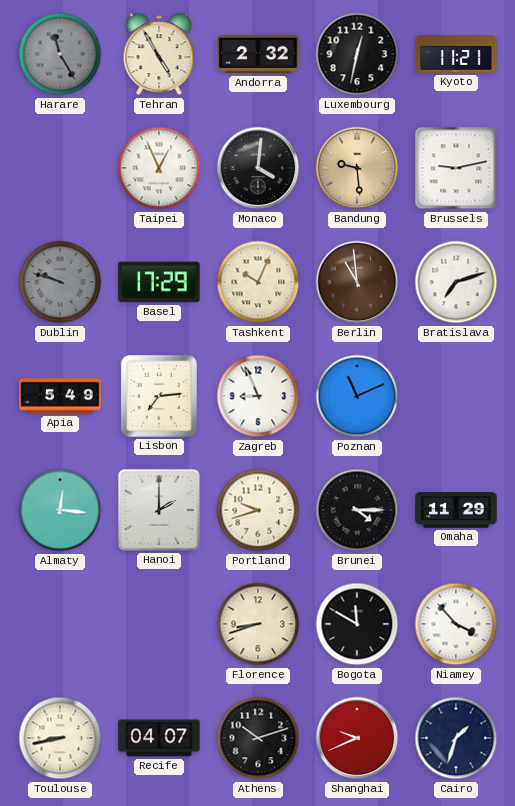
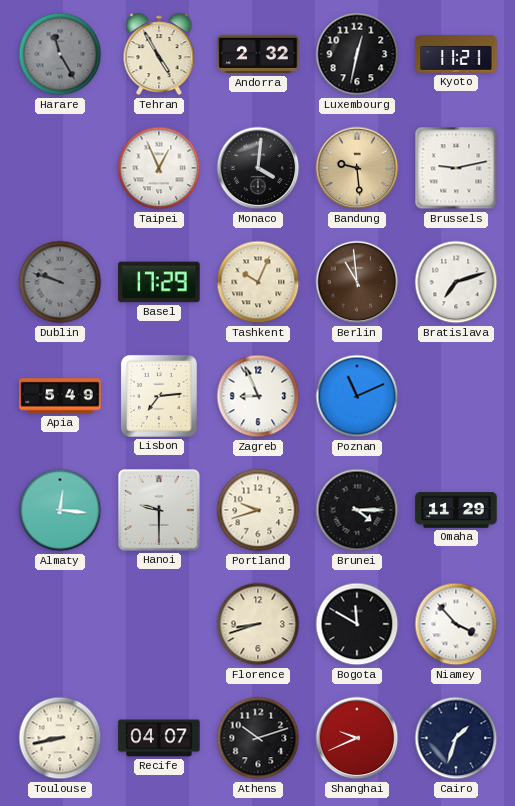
Hanoi: 2:00 -> 9:30
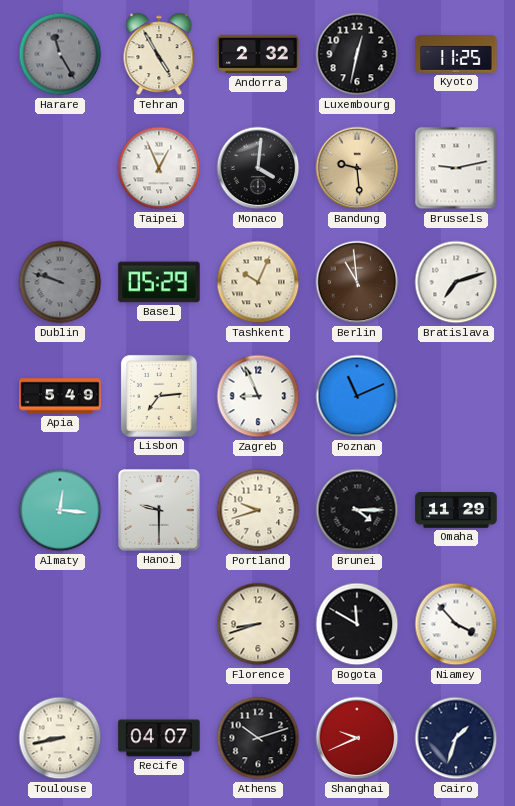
Kyoto: 11:21 -> 11:25
Basel: 17:29 -> 05:29
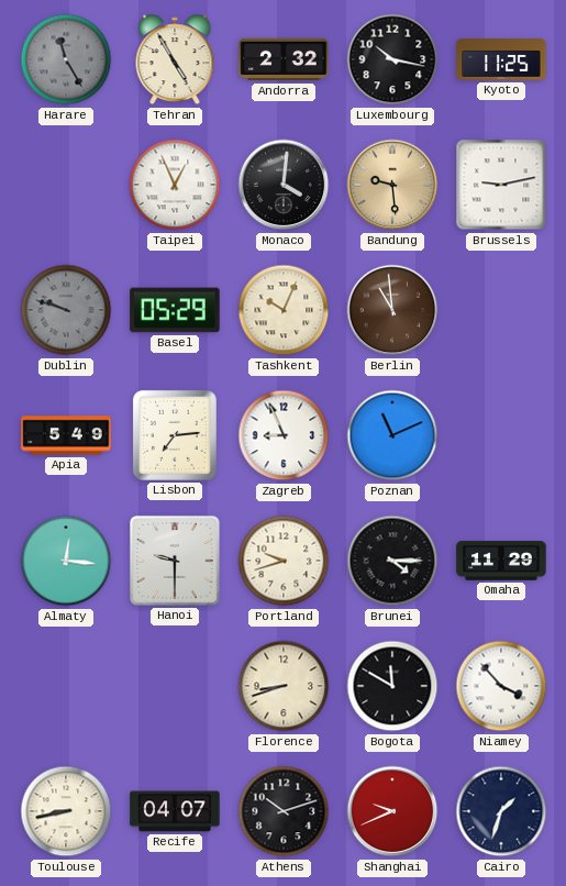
Luxembourg: 12:32 -> 10:17
Bratislava: 7:12 -> none
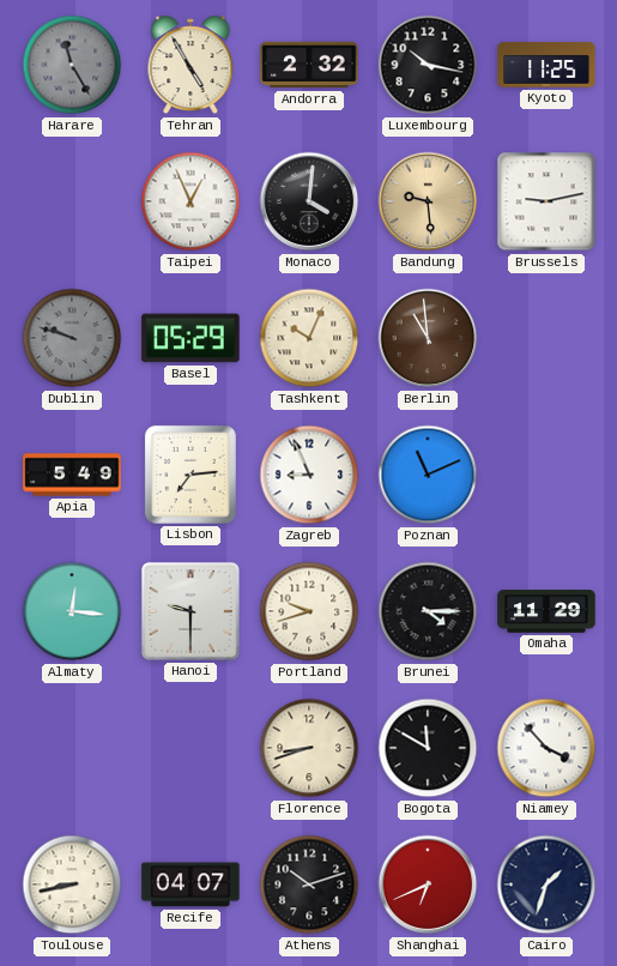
Shanghai: 9:41 -> 6:41
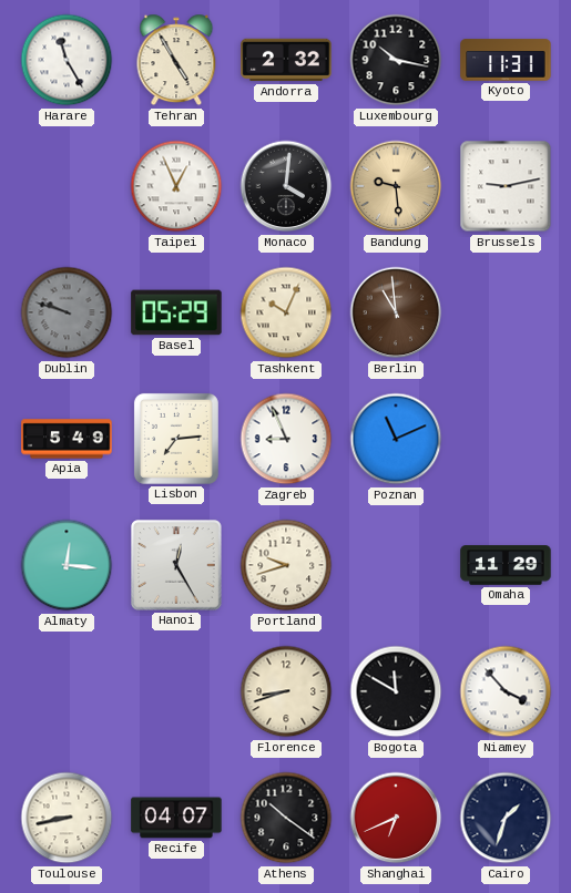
Harare dial: grey -> white
Kyoto: 11:25 -> 11:31
Hanoi: 9:30 -> 12:25
Brunei: 4:15 -> none
Athens: 10:12 -> 10:21
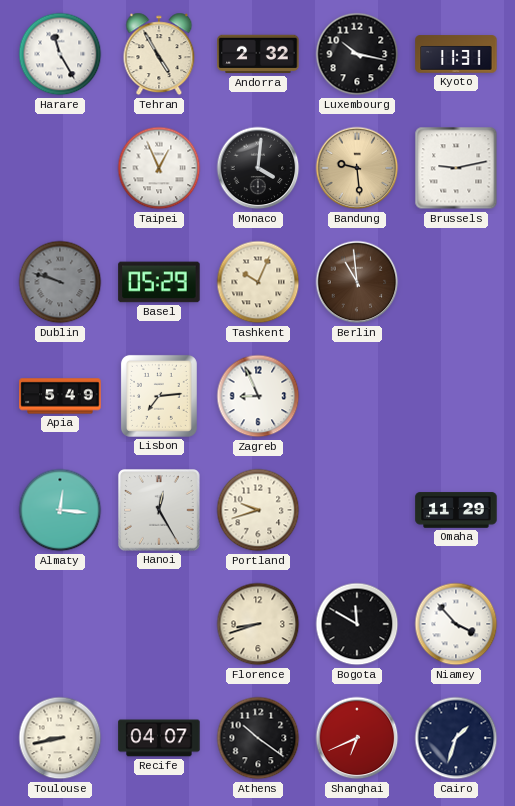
Poznan: 11:11 -> none
